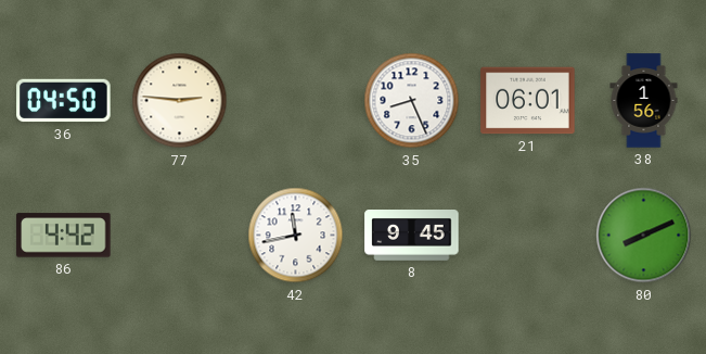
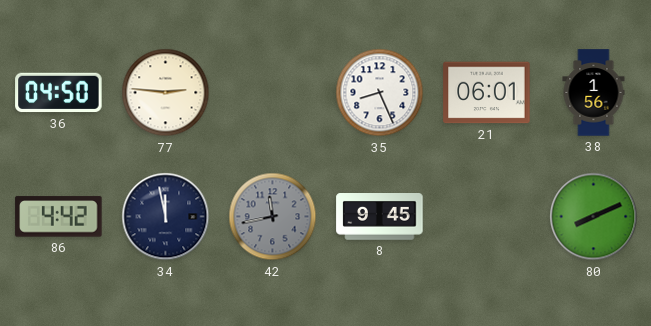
34: none -> 11:58
42 dial: white -> grey
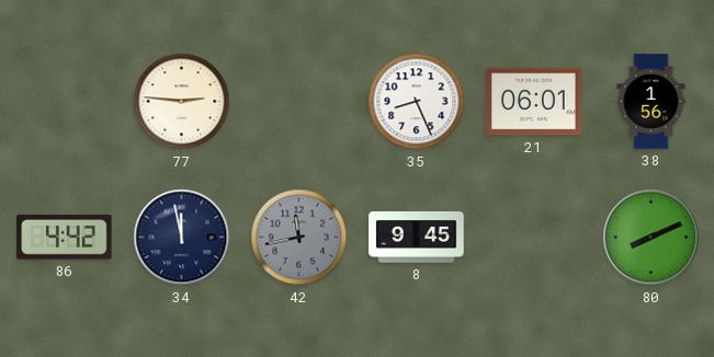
36: 04:50 -> none
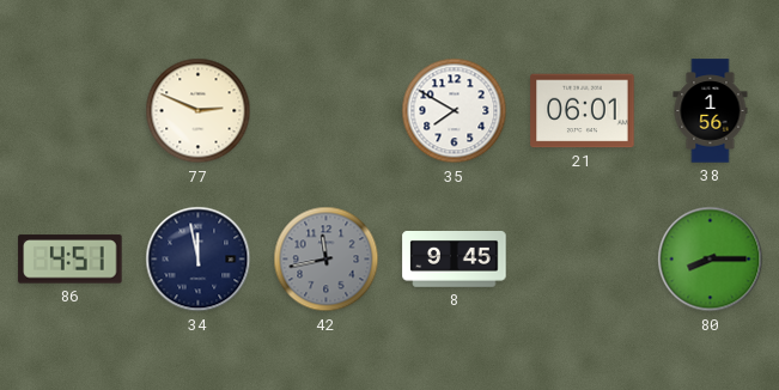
77: 2:46 -> 2:49
35: 8:26 -> 7:50
86: 4:42 -> 4:51
80: 8:11 -> 8:15
